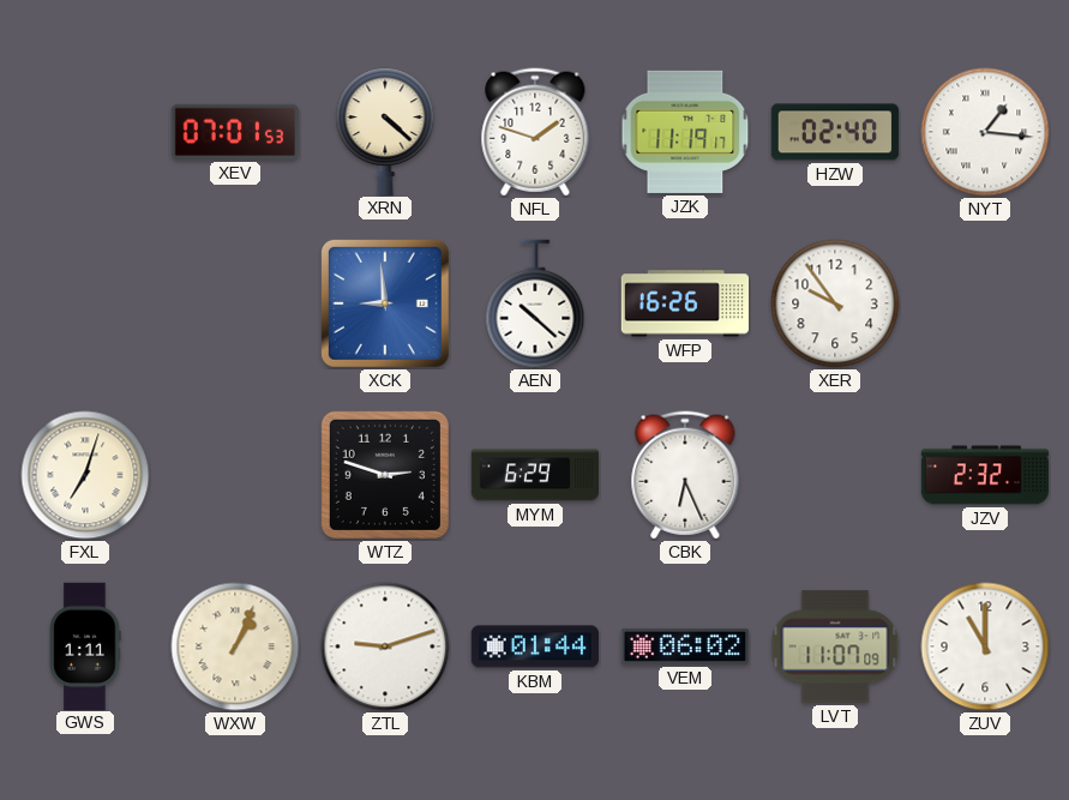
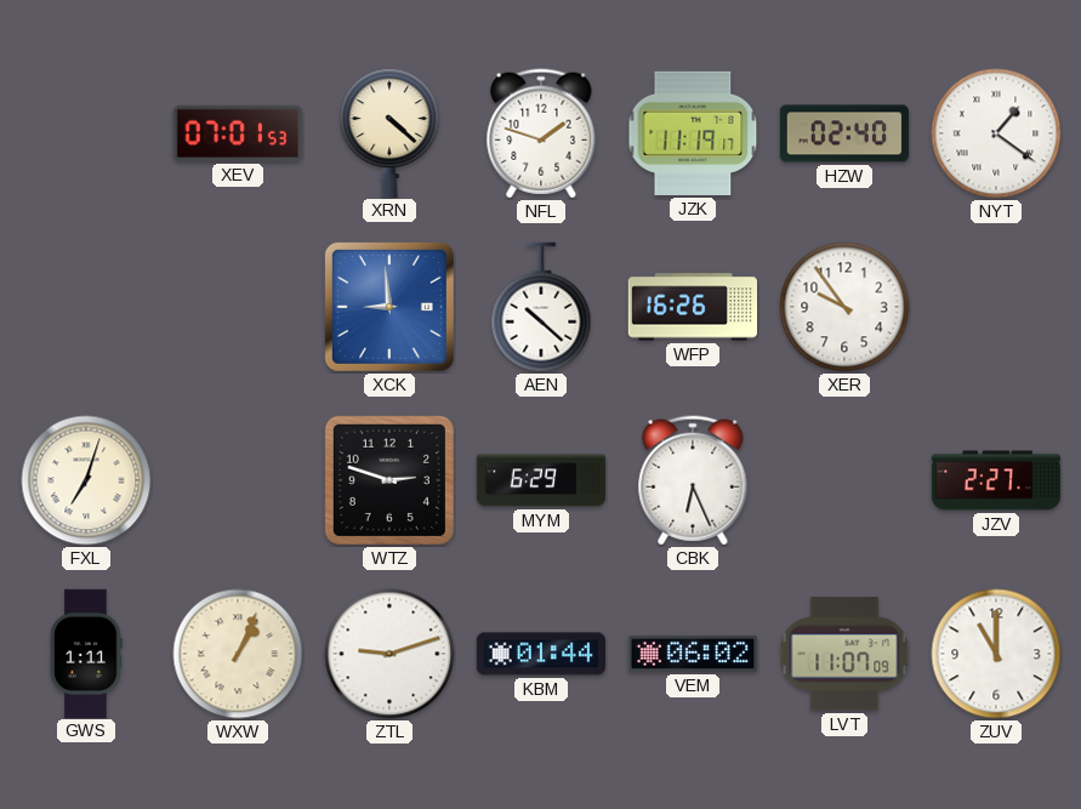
NYT: 1:16 -> 1:21
JZV: 2:32 -> 2:27
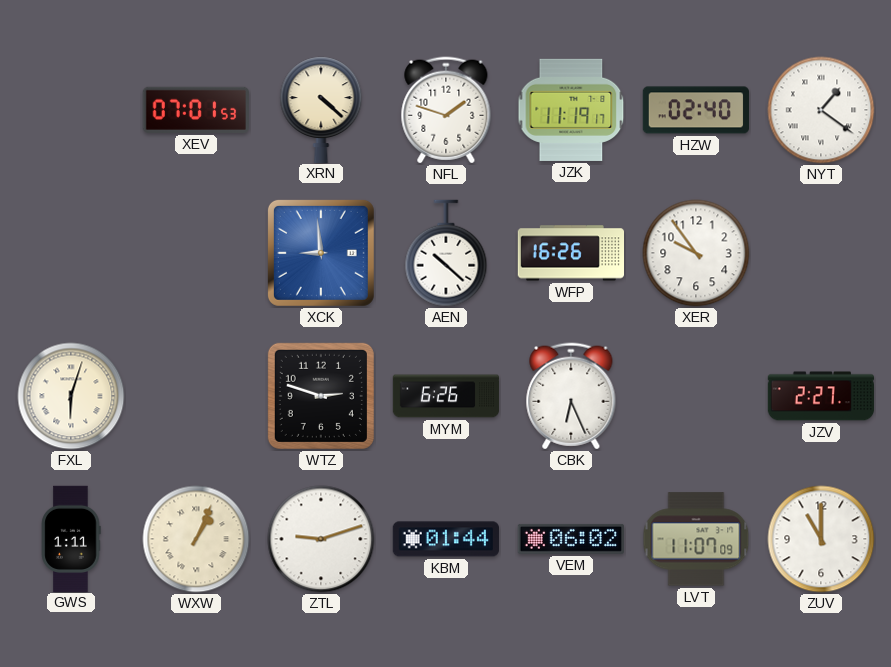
FXL: 7:03 -> 6:03
MYM: 6:29 -> 6:26
